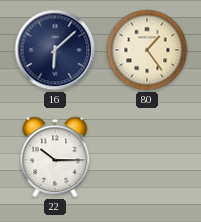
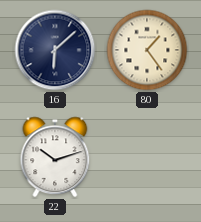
22: 10:15 -> 10:12
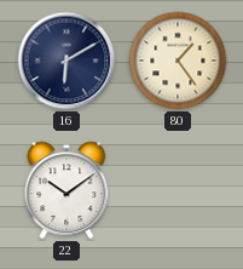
16: 6:08 -> 6:10
22: 10:12 -> 10:09
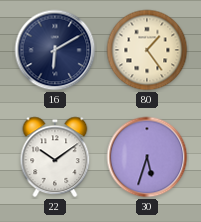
30: none -> 5:33
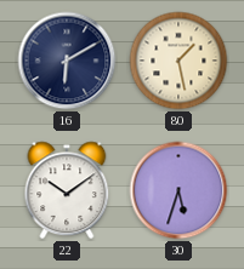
80: 1:24 -> 1:28
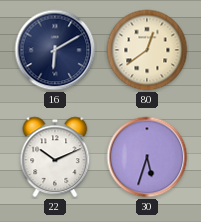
80: 1:28 -> 12:39
22: 10:09 -> 10:11
